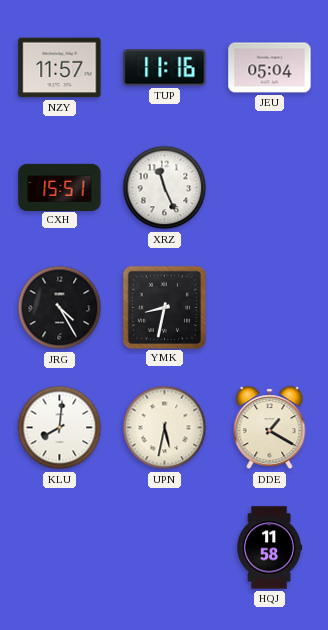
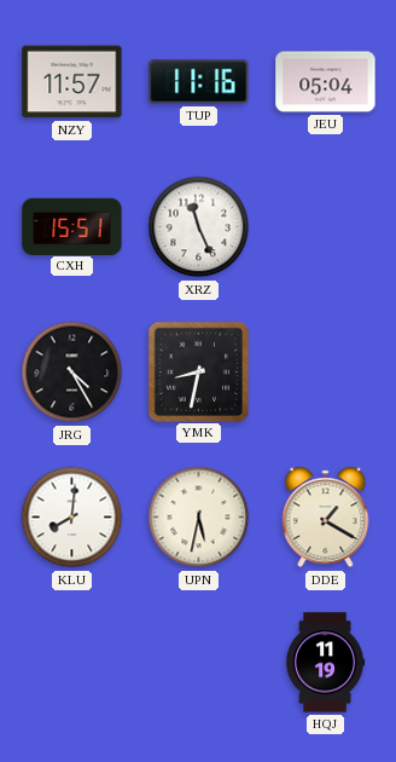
HQJ: 11:58 -> 11:19
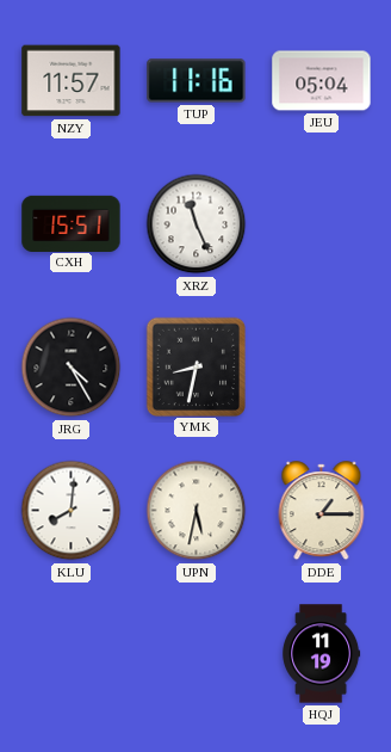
DDE: 1:20 -> 1:15
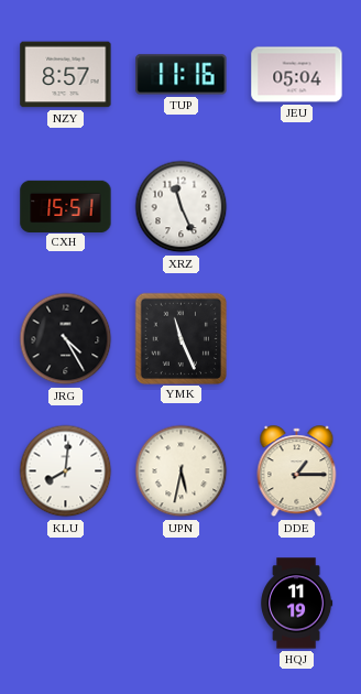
NZY: 11:57 -> 8:57
YMK: 8:32 -> 11:26
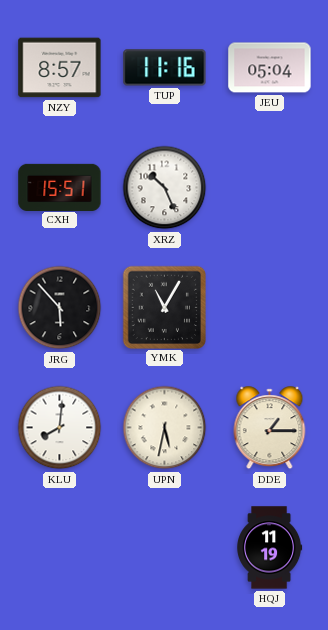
XRZ: 11:26 -> 10:26
JRG: 4:25 -> 5:53
YMK: 11:26 -> 11:05
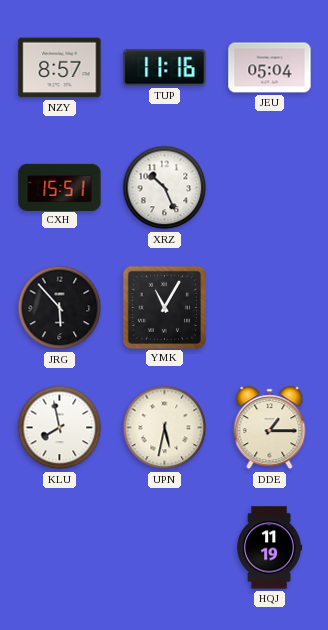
KLU: 8:01 -> 7:58
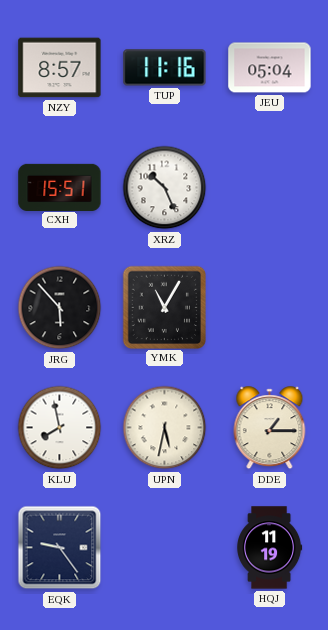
EQK: none -> 9:24
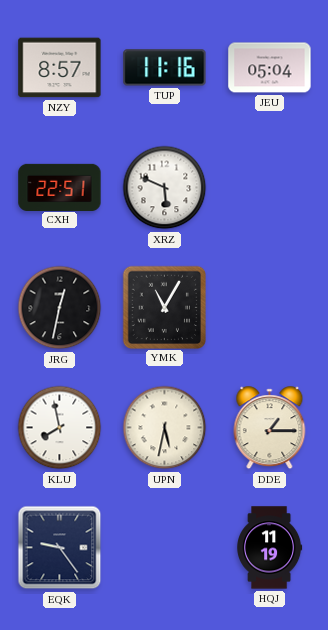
CXH: 15:51 -> 22:51
XRZ: 10:26 -> 5:49
JRG: 5:53 -> 12:32
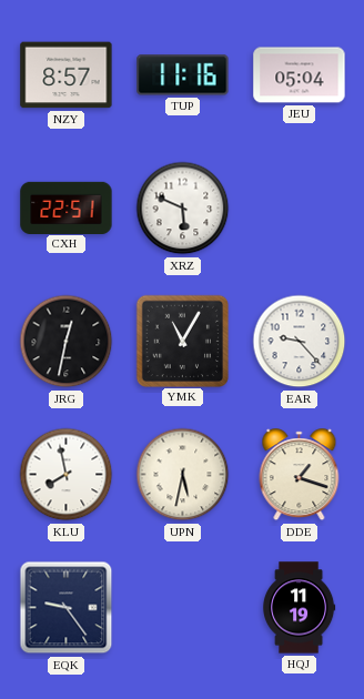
EAR: none -> 9:23
DDE: 1:15 -> 1:18
